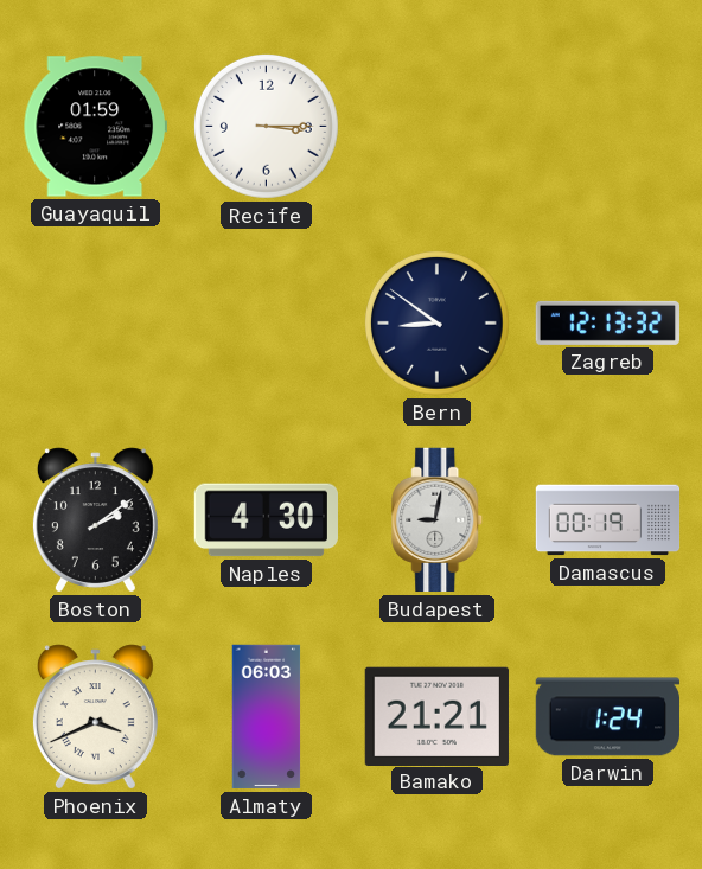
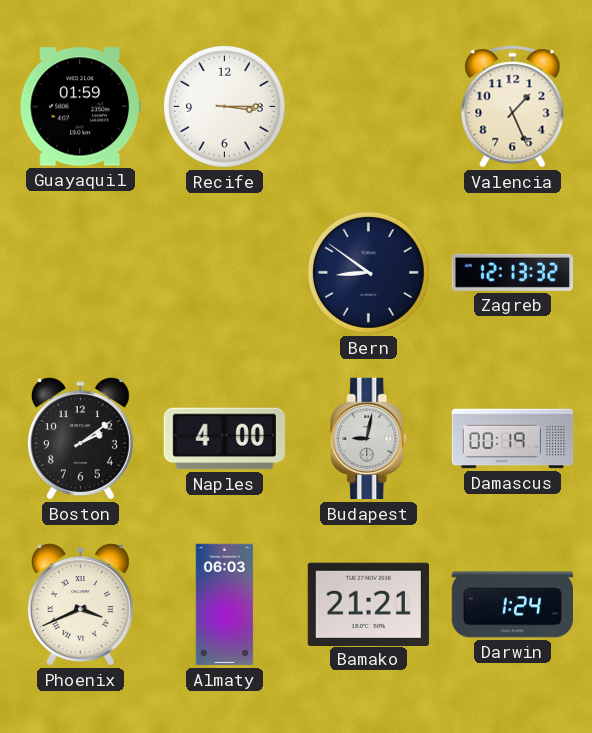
Valencia: none -> 1:26
Naples: 4:30 -> 4:00
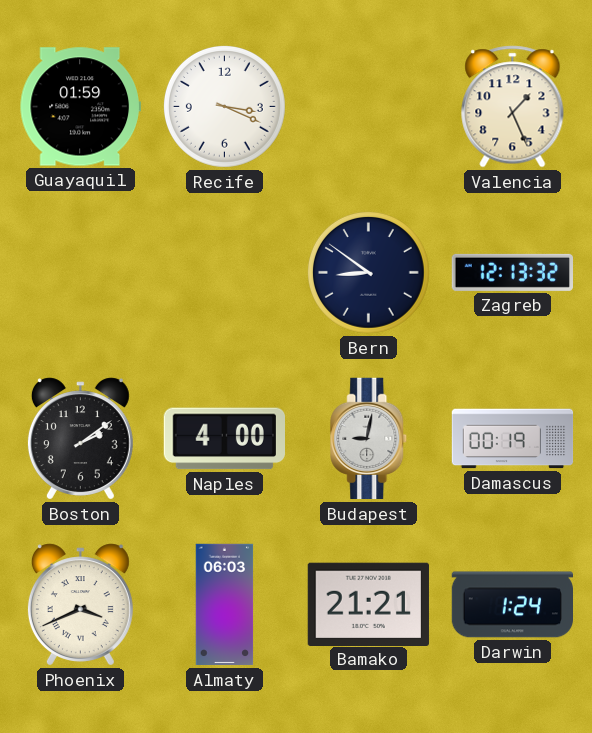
Recife: 3:15 -> 3:19
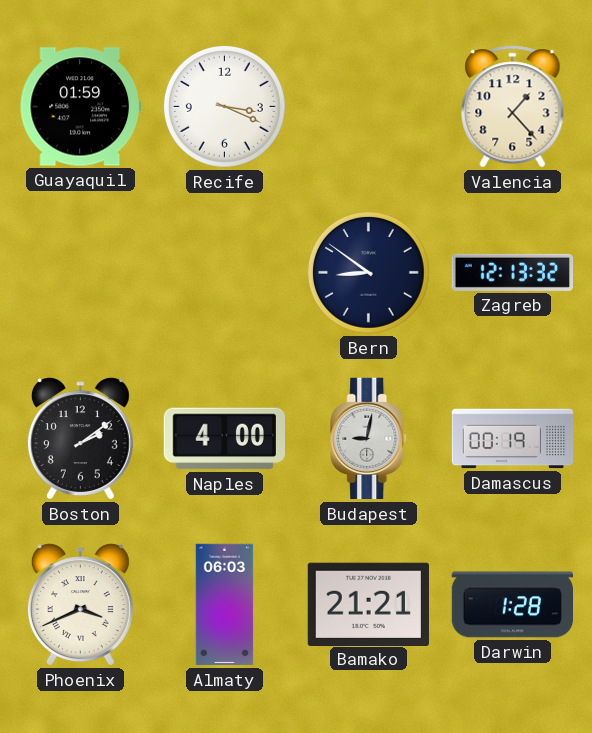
Valencia: 1:26 -> 1:23
Darwin: 1:24 -> 1:28
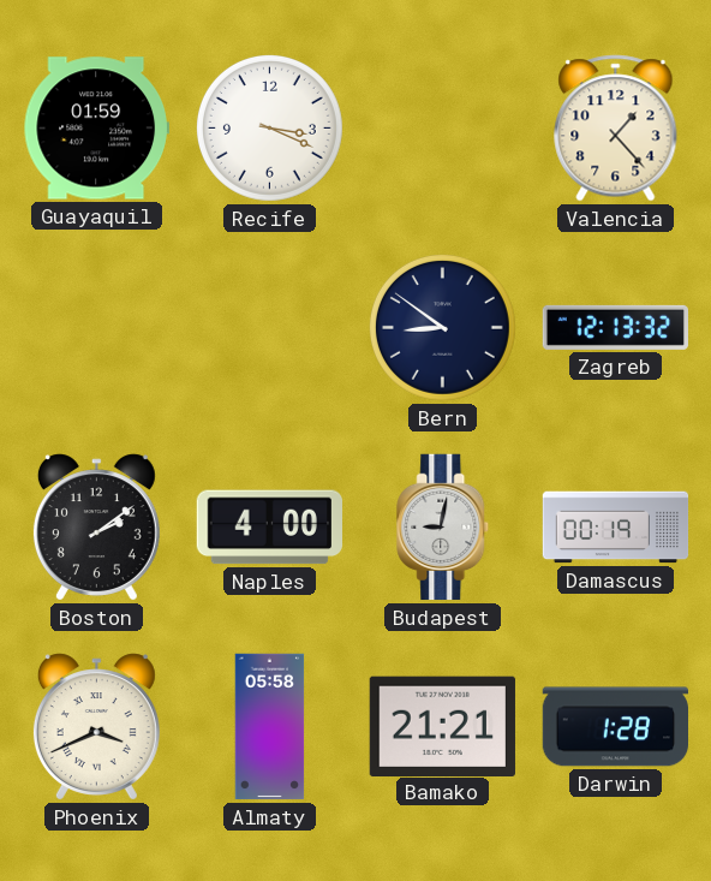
Almaty: 06:03 -> 05:58
